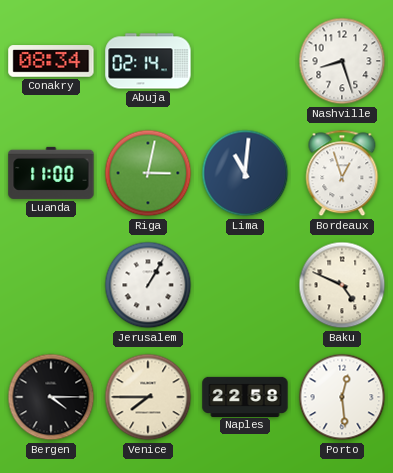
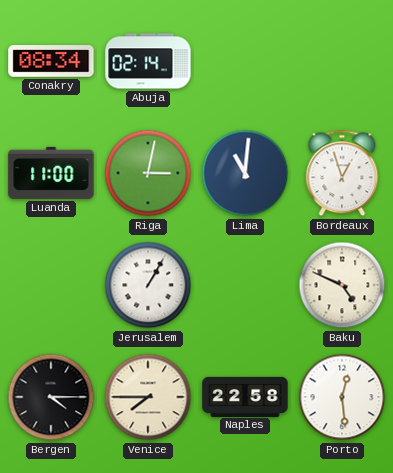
Nashville: 8:27 -> none
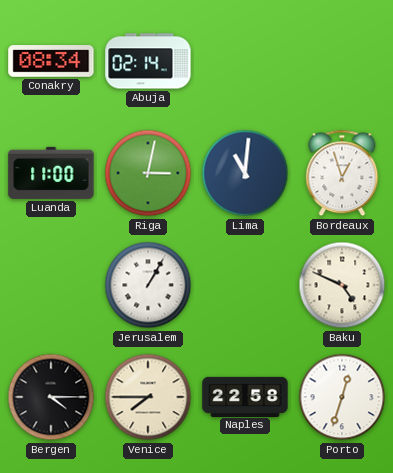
Porto: 12:29 -> 12:33
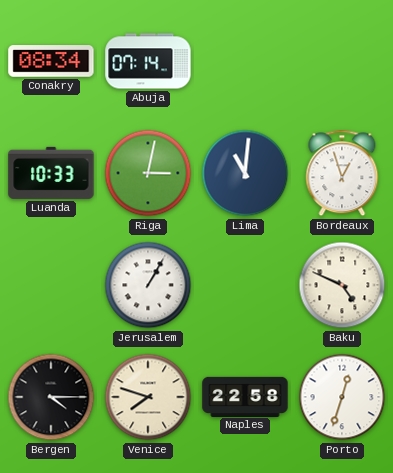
Abuja: 02:14 -> 07:14
Luanda: 11:00 -> 10:33
Venice: 7:45 -> 7:48
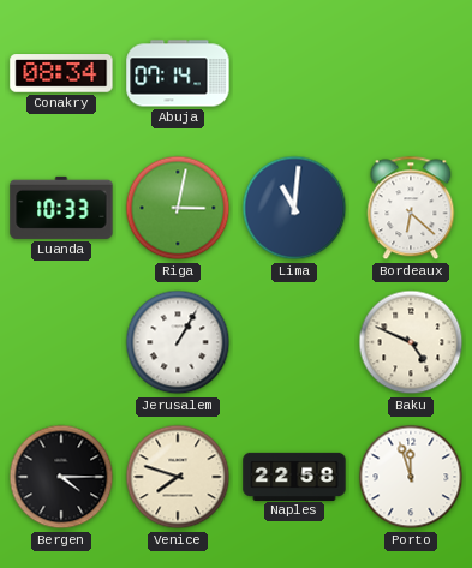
Bordeaux: 12:57 -> 6:22
Porto: 12:33 -> 11:57
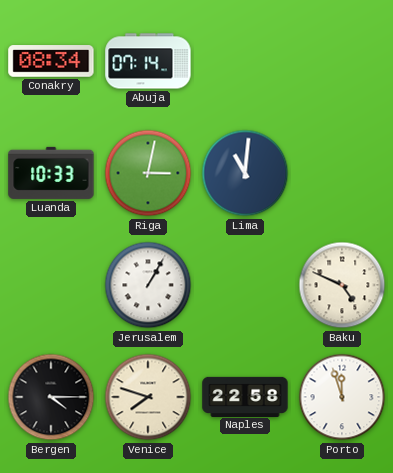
Bordeaux: 6:22 -> none
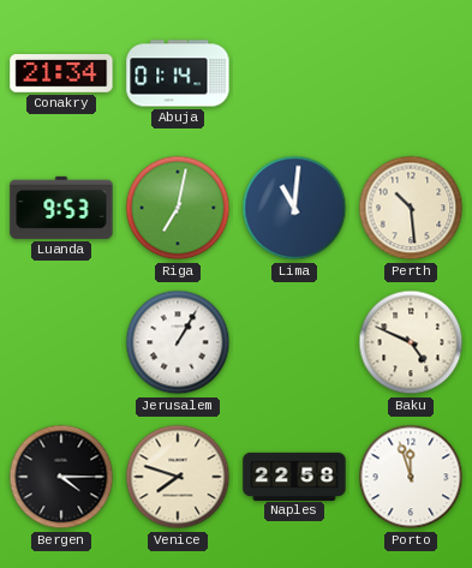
Conakry: 08:34 -> 21:34
Abuja: 07:14 -> 01:14
Luanda: 10:33 -> 9:53
Riga: 3:02 -> 7:02
Perth: none -> 10:29
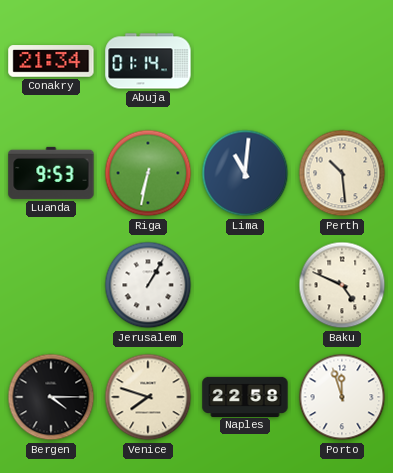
Riga: 7:02 -> 6:32
